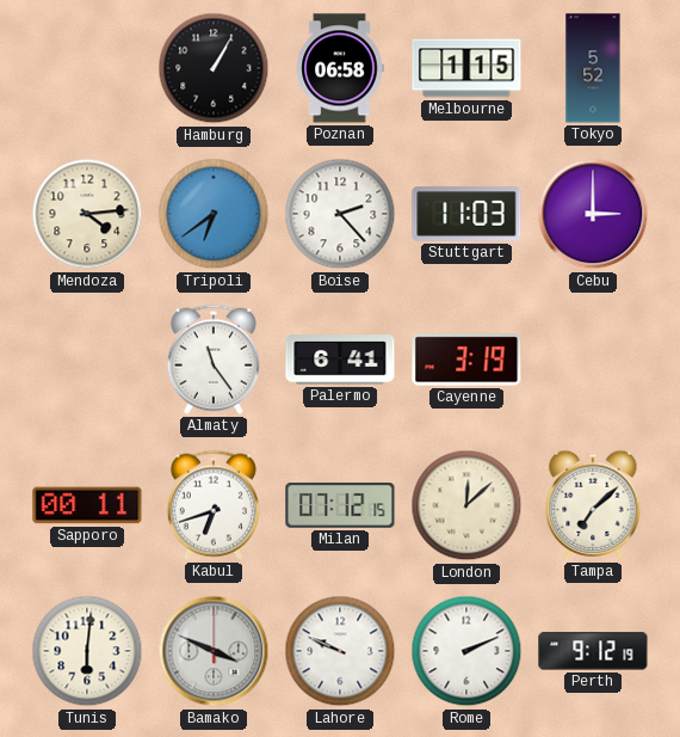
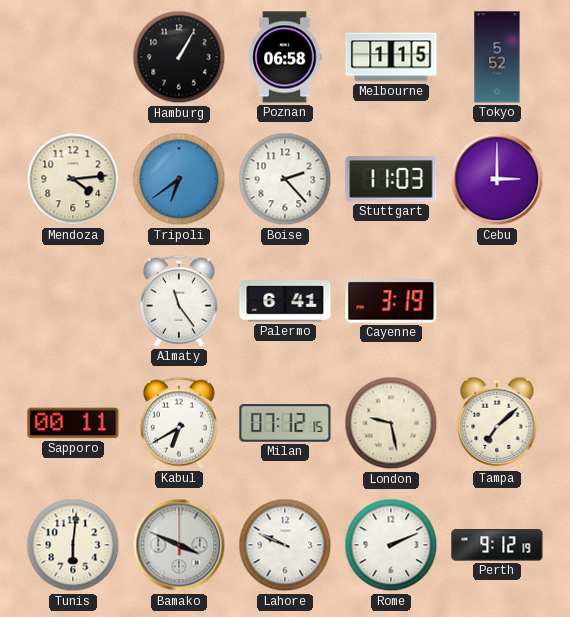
Kabul: 6:42 -> 6:40
London: 12:08 -> 9:28
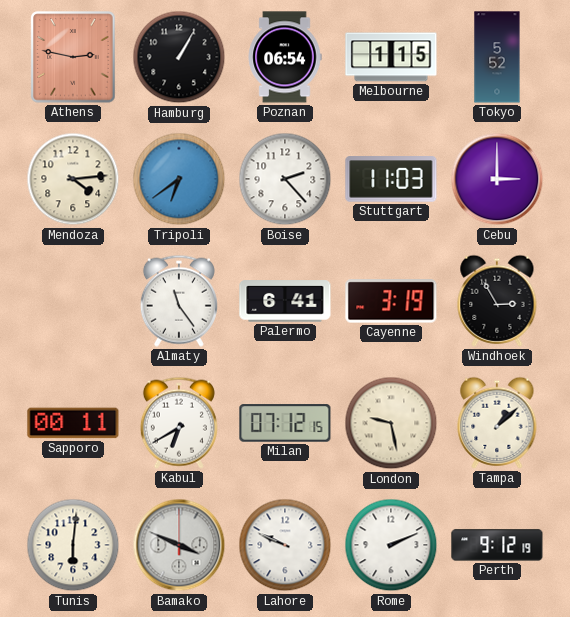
Athens: none -> 2:47
Poznan: 06:58 -> 06:54
Windhoek: none -> 2:55
Tampa: 7:08 -> 1:08
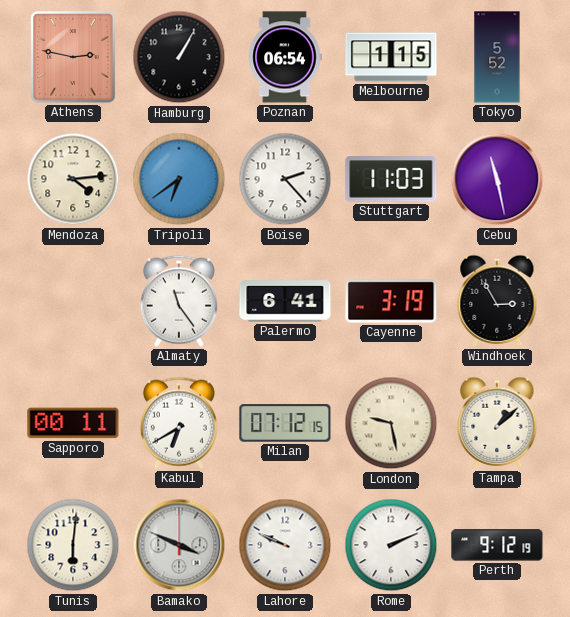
Cebu: 3:00 -> 11:28
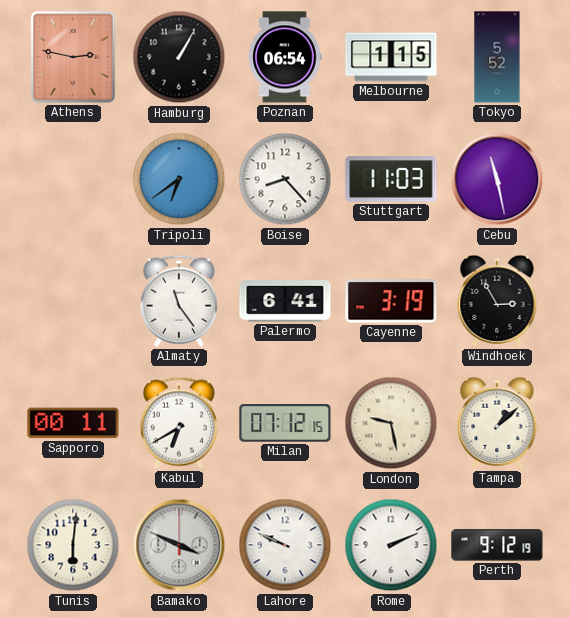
Mendoza: 4:14 -> none
Boise: 2:23 -> 8:23
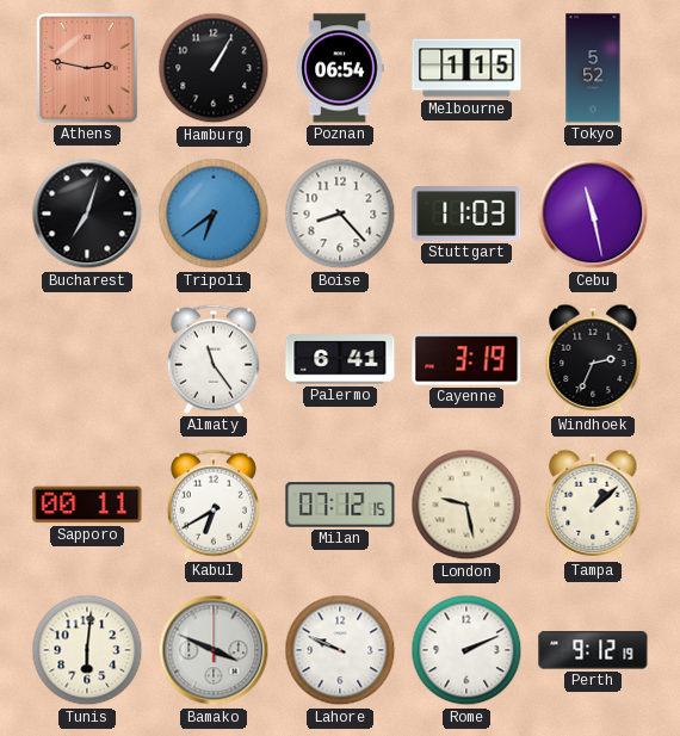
Bucharest: none -> 7:03
Windhoek: 2:55 -> 2:34
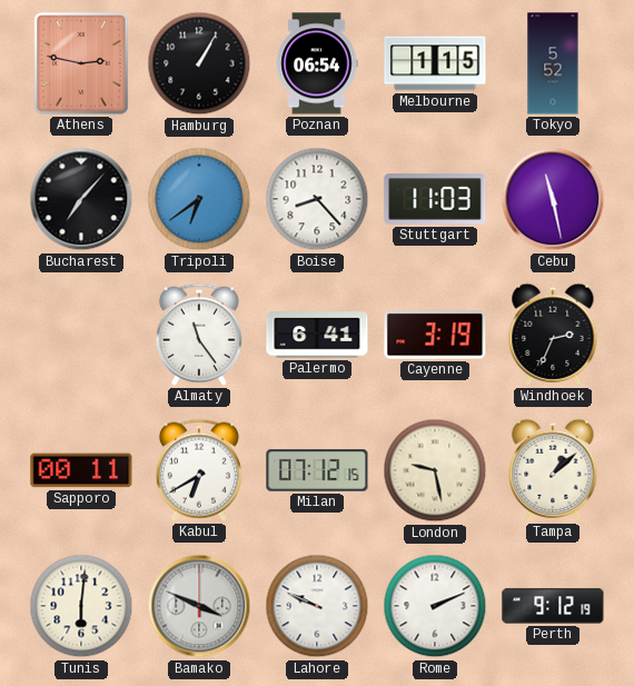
Bucharest: 7:03 -> 7:07
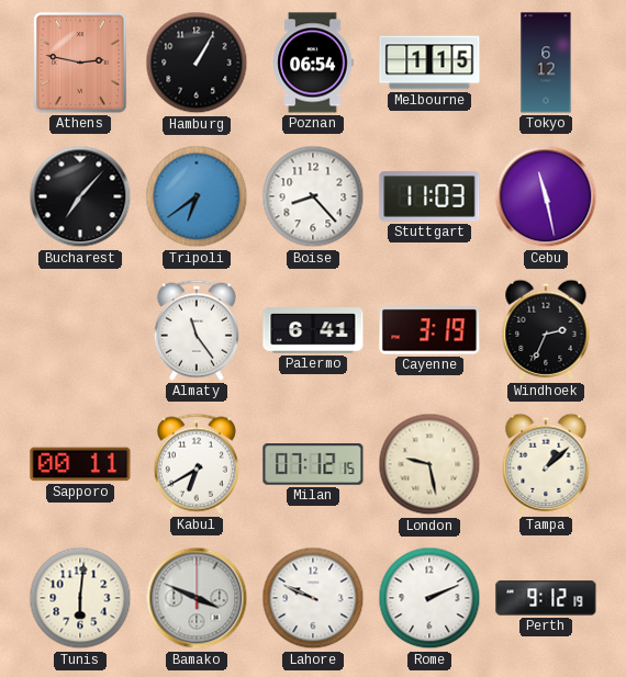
Tokyo: 5:52 -> 6:12
